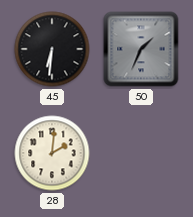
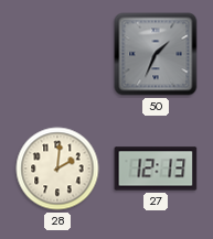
45: 6:31 -> none
27: none -> 12:13
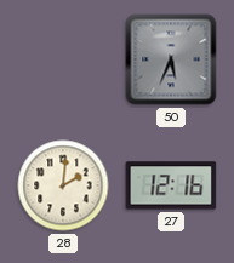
50: 1:34 -> 5:34
27: 12:13 -> 12:16
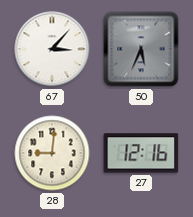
67: none -> 3:07
28: 2:01 -> 9:01
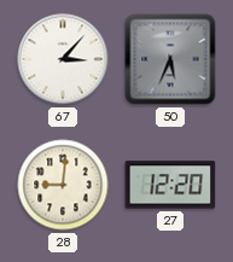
27: 12:16 -> 12:20
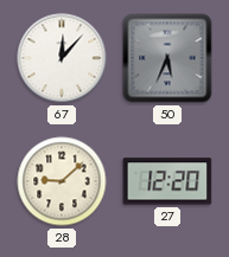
67: 3:07 -> 12:07
28: 9:01 -> 9:08
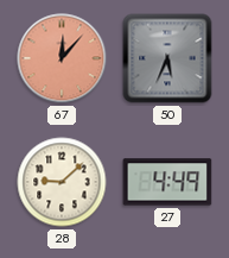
67 dial: white -> salmon
27: 12:20 -> 4:49
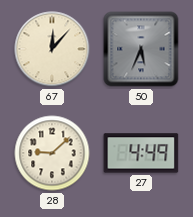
67 dial: salmon -> cream
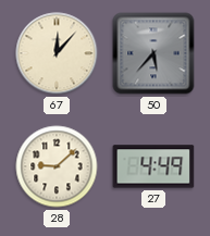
50: 5:34 -> 5:37
